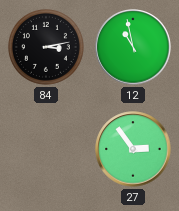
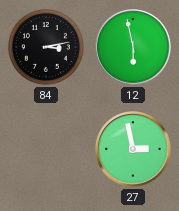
12: 10:58 -> 5:58
27: 2:54 -> 2:58
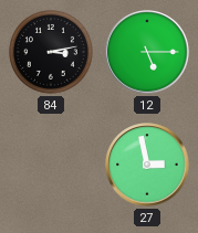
12: 5:58 -> 5:15
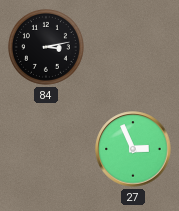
12: 5:15 -> none
27: 2:58 -> 2:56
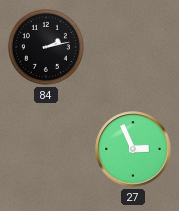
84: 3:13 -> 2:13
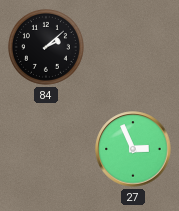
84: 2:13 -> 2:08
